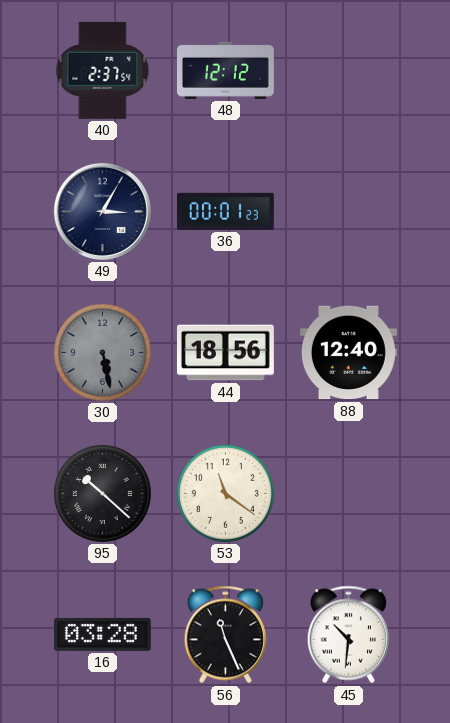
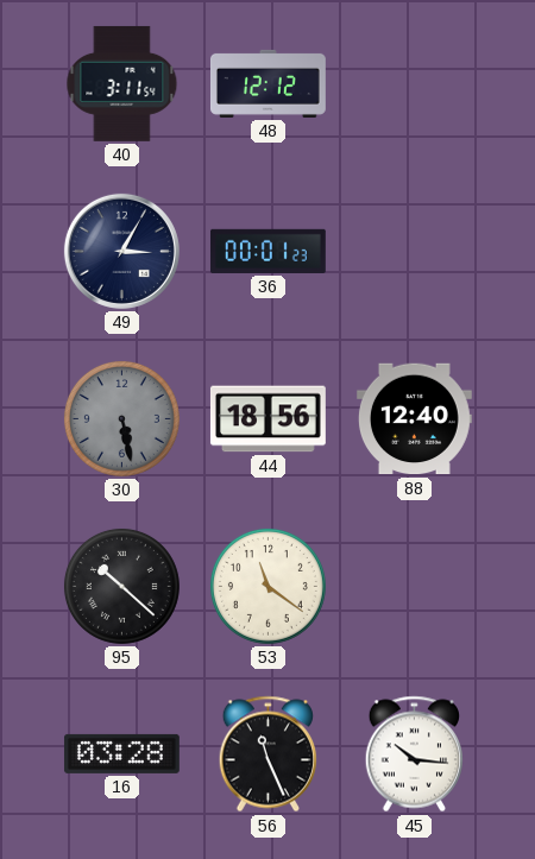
40: 2:37 -> 3:11
45: 10:31 -> 10:16
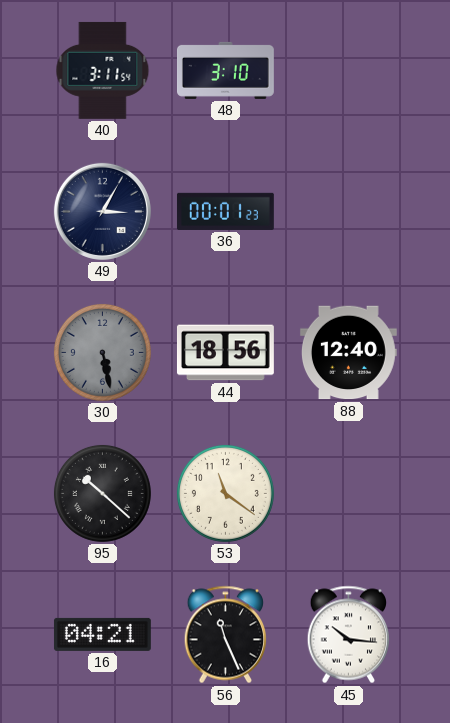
48: 12:12 -> 3:10
16: 03:28 -> 04:21
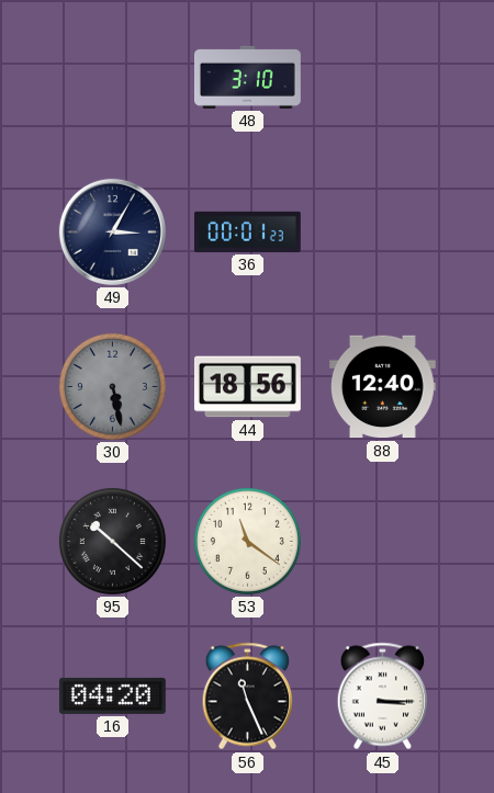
40: 3:11 -> none
16: 04:21 -> 04:20
45: 10:16 -> 3:15
